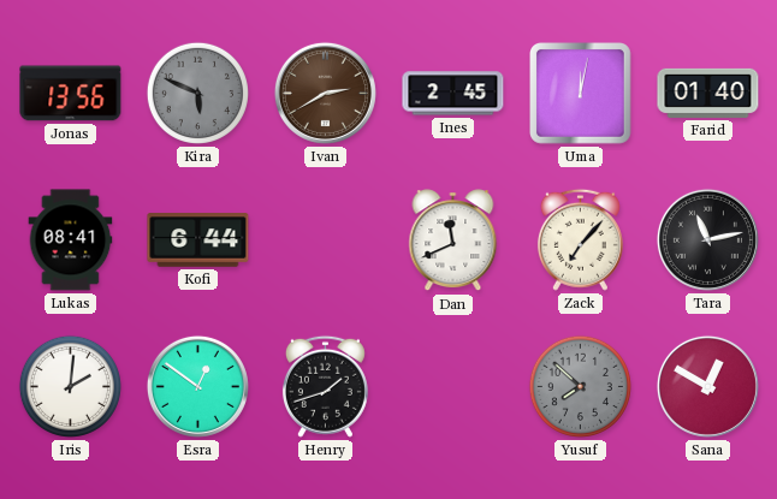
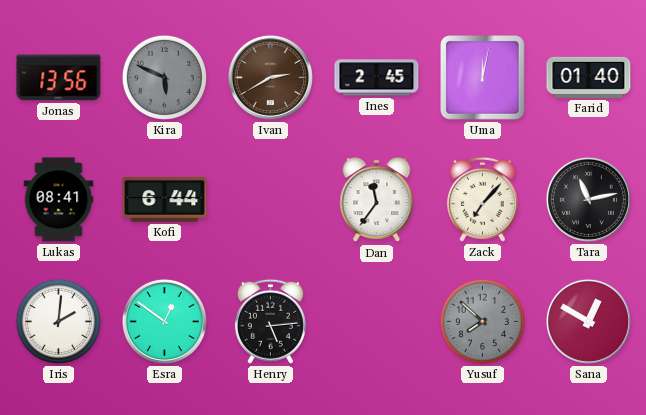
Dan: 11:41 -> 11:36
Henry: 1:42 -> 5:14
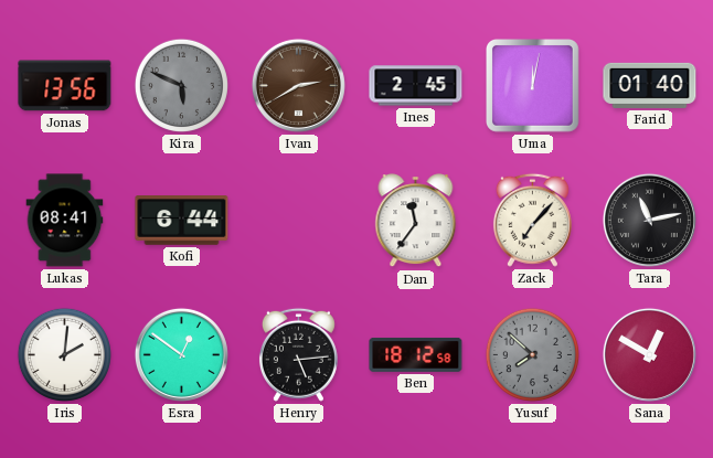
Ben: none -> 18:12
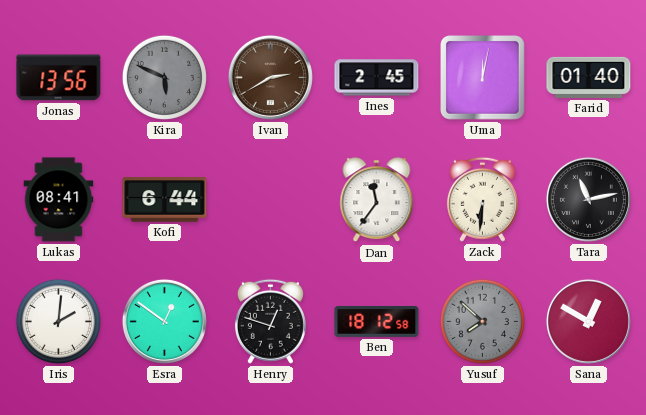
Zack: 7:07 -> 6:31
Henry: 5:14 -> 12:48
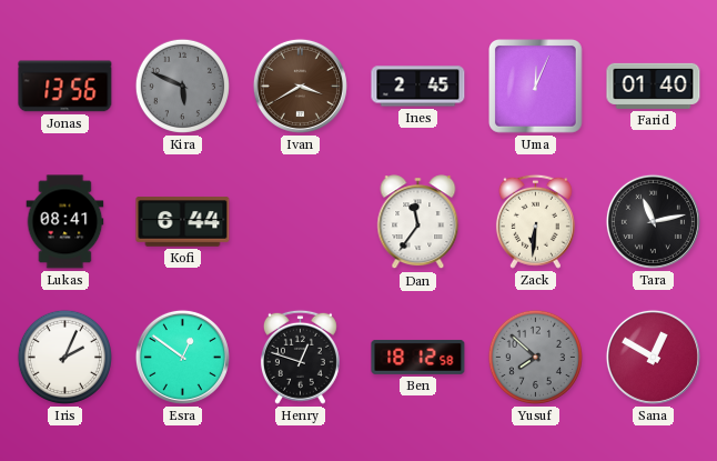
Ivan: 2:40 -> 3:40
Uma: 12:02 -> 12:04
Iris: 2:01 -> 2:04
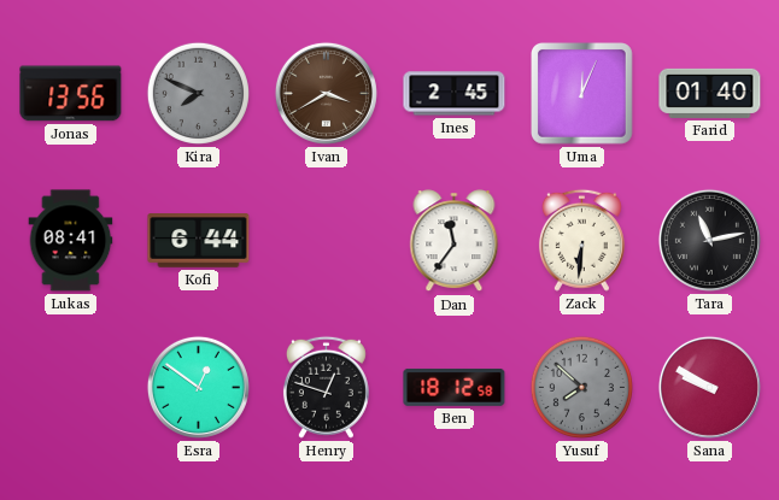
Kira: 5:49 -> 7:49
Iris: 2:04 -> none
Sana: 12:50 -> 9:50
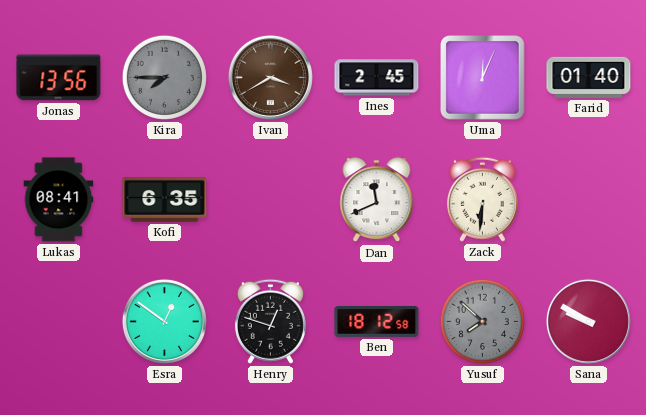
Kira: 7:49 -> 7:45
Kofi: 6:44 -> 6:35
Dan: 11:36 -> 11:41
Tara: 11:13 -> none
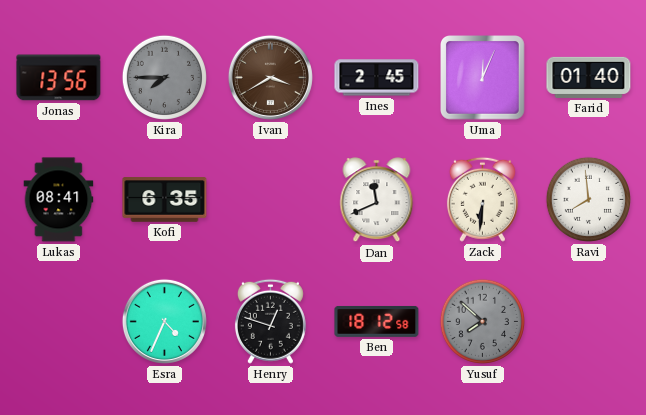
Ravi: none -> 7:59
Esra: 12:51 -> 4:34
Sana: 9:50 -> none
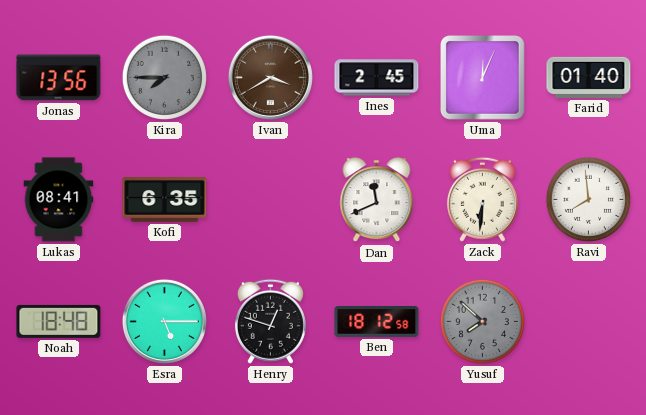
Noah: none -> 18:48
Esra: 4:34 -> 5:15
